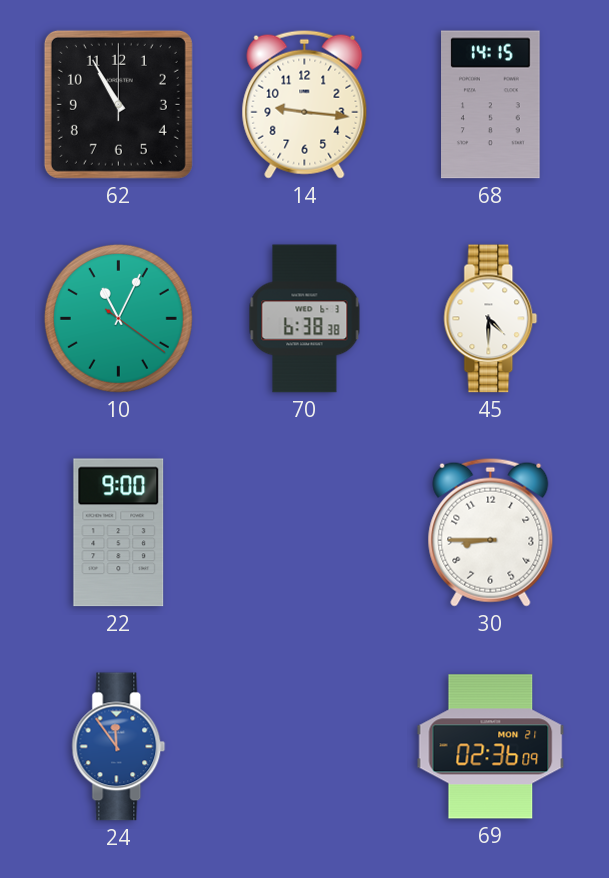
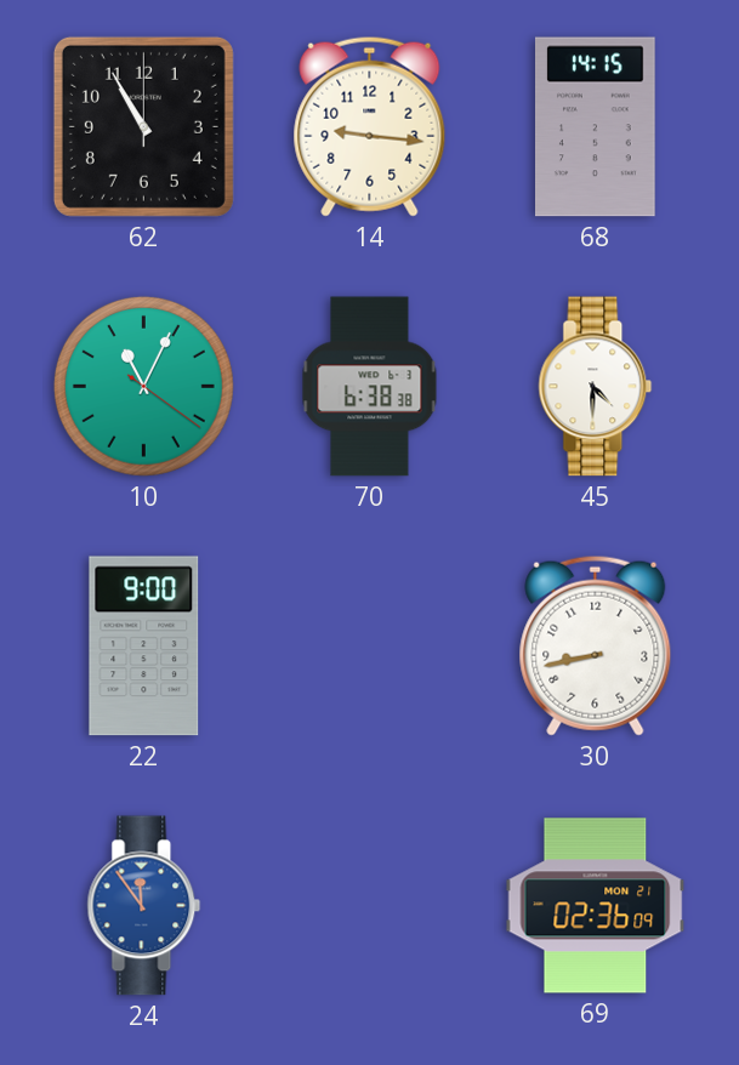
30: 8:45 -> 8:43
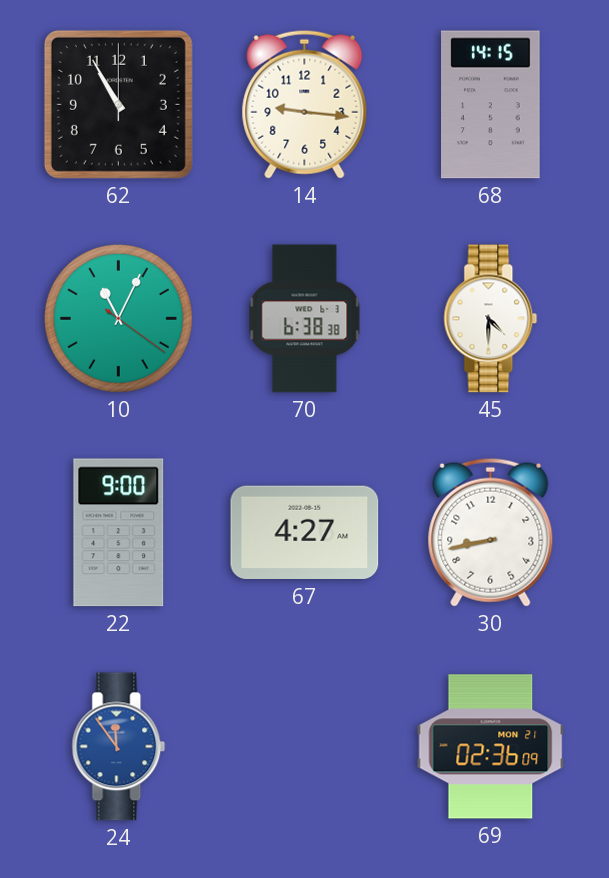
67: none -> 4:27
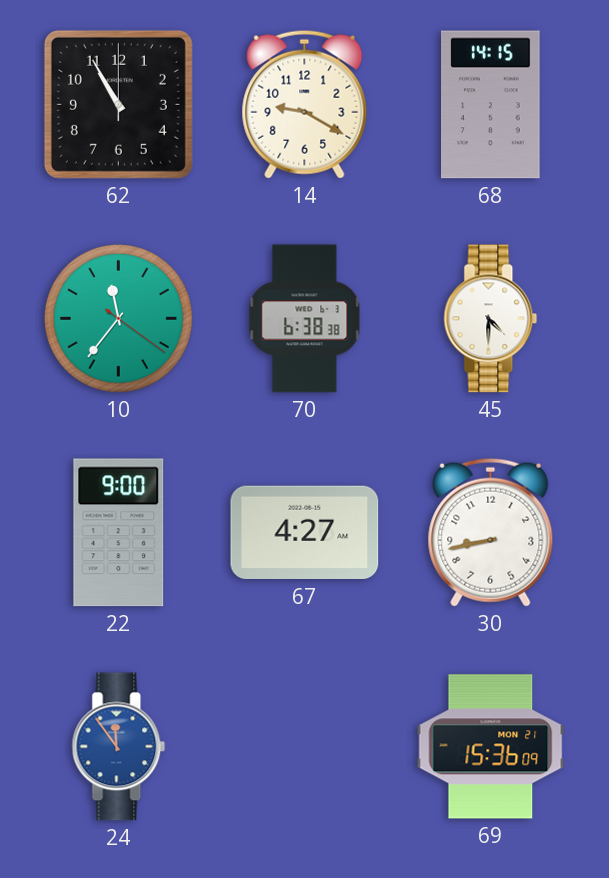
14: 9:16 -> 9:20
10: 11:04 -> 11:36
69: 02:36 -> 15:36
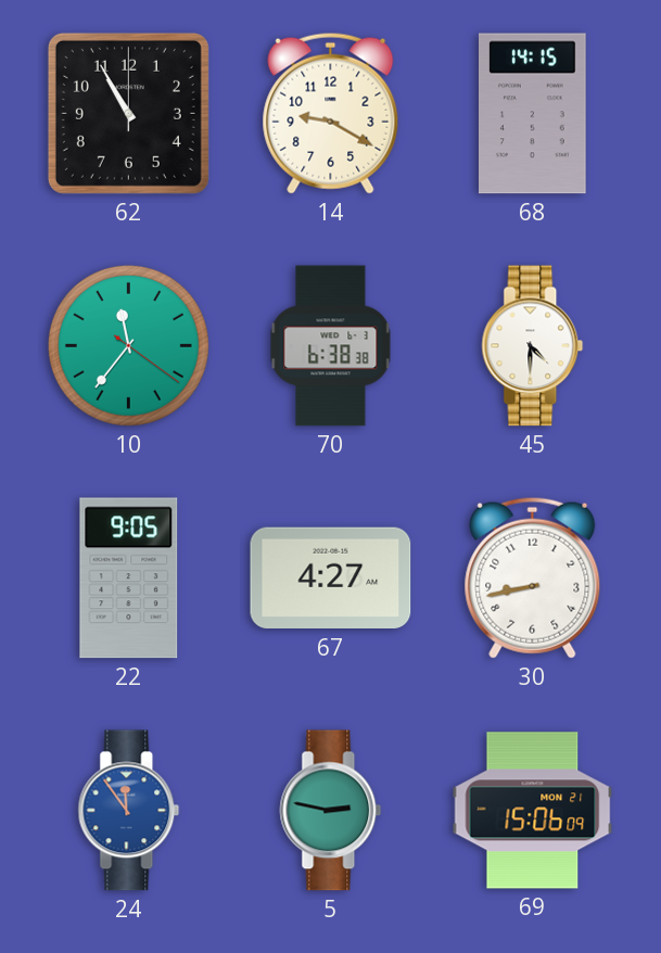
22: 9:00 -> 9:05
5: none -> 2:47
69: 15:36 -> 15:06
